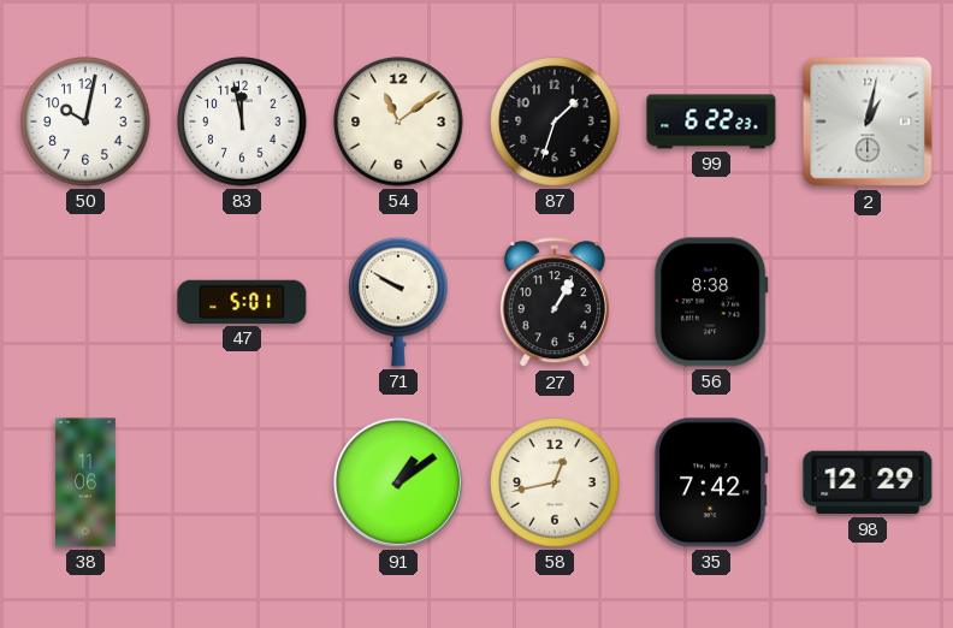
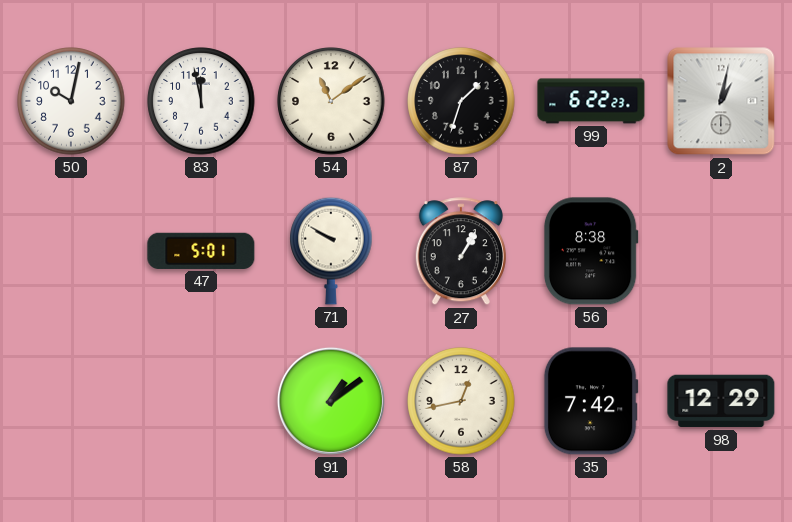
38: 11:06 -> none
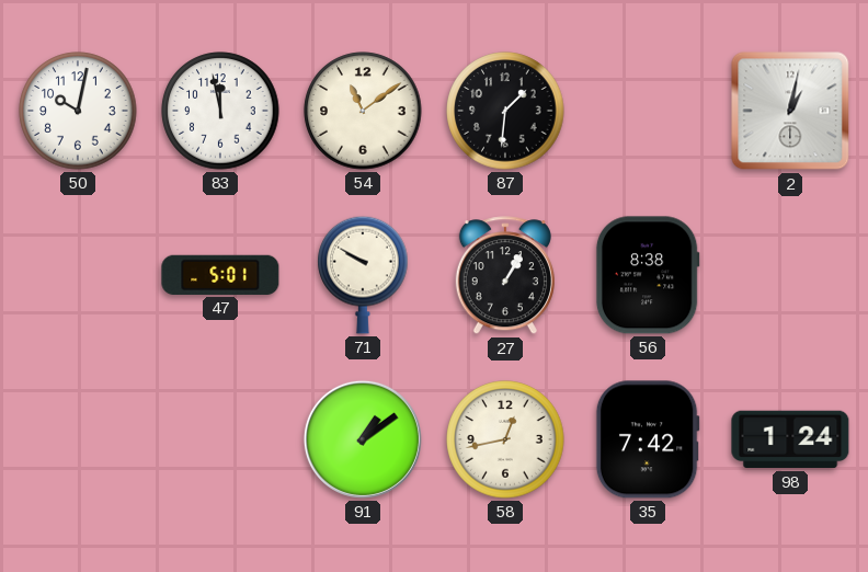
87: 1:33 -> 1:31
99: 6:22 -> none
98: 12:29 -> 1:24
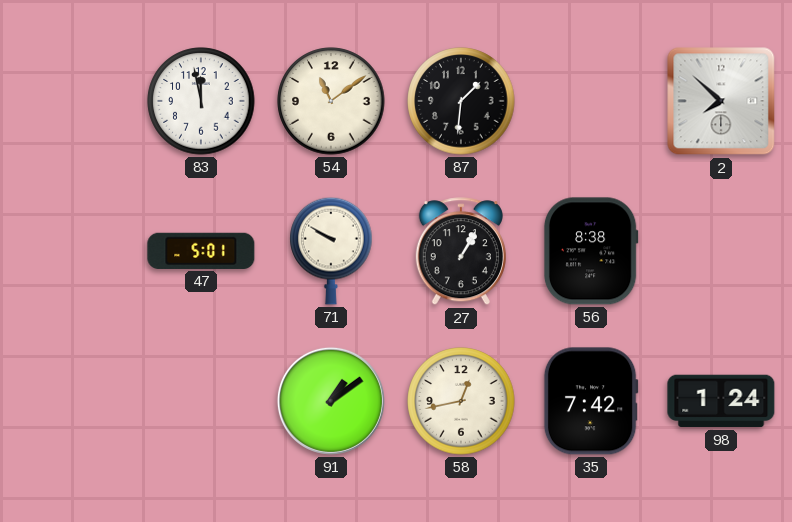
50: 10:02 -> none
2: 1:02 -> 7:52
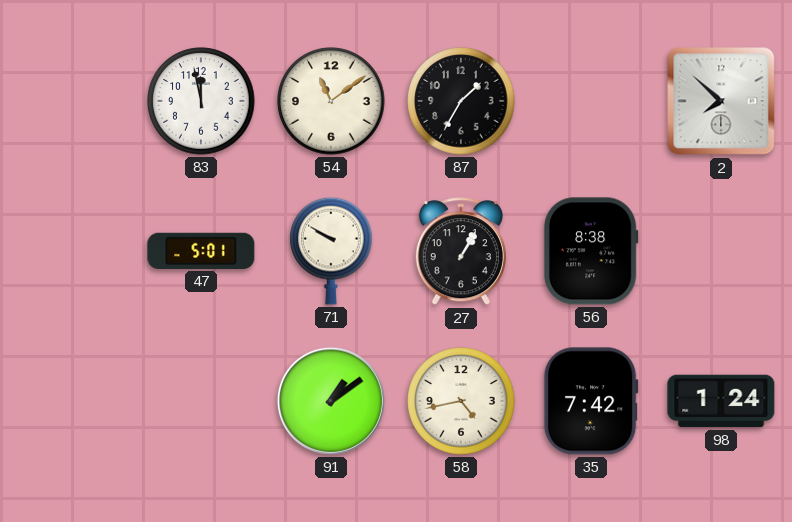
87: 1:31 -> 1:35
58: 12:43 -> 4:43
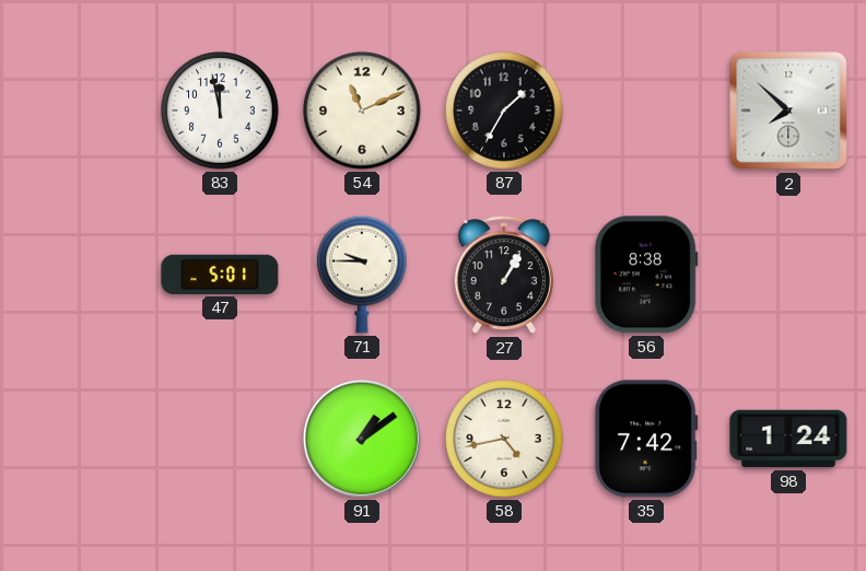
54: 11:09 -> 11:11
71: 9:50 -> 9:45
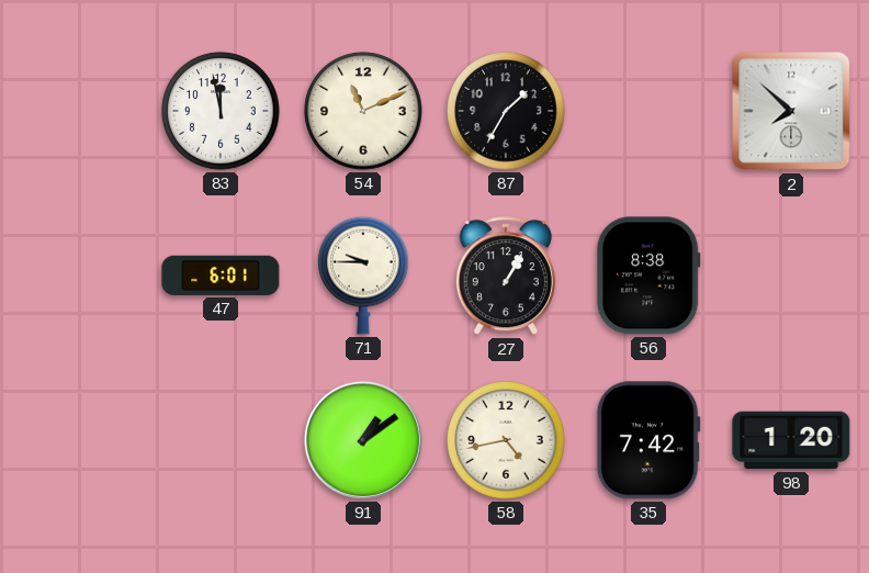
47: 5:01 -> 6:01
98: 1:24 -> 1:20
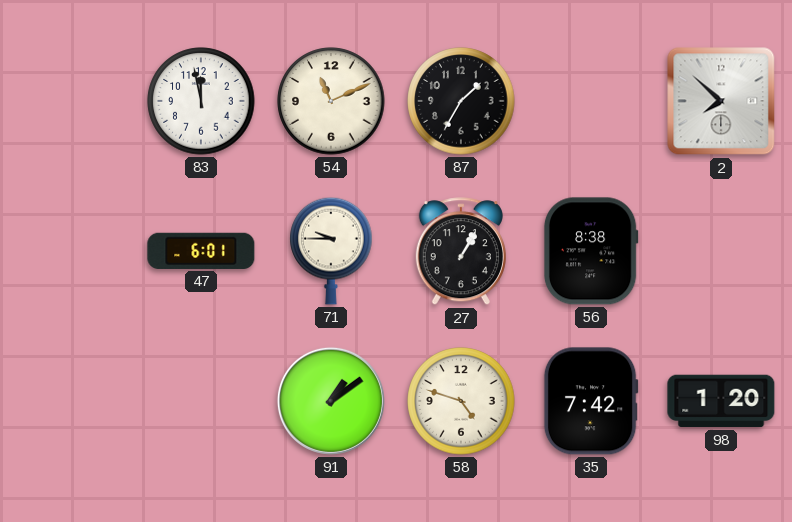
58: 4:43 -> 4:48
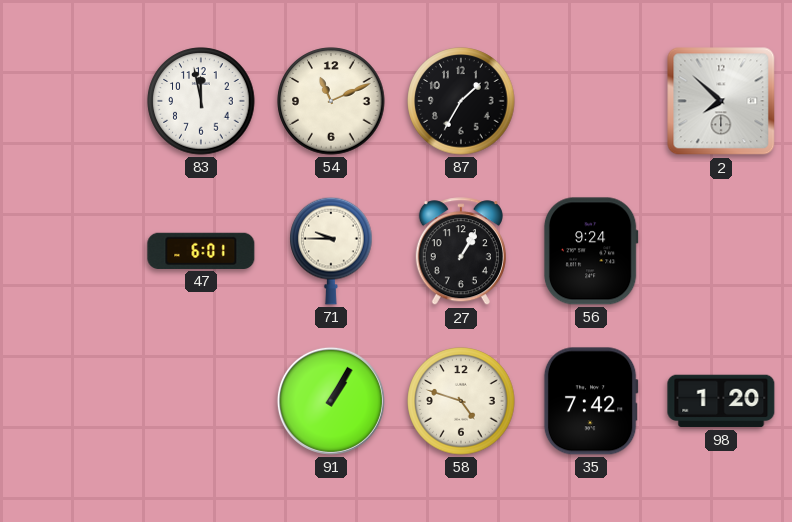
56: 8:38 -> 9:24
91: 1:09 -> 1:05
